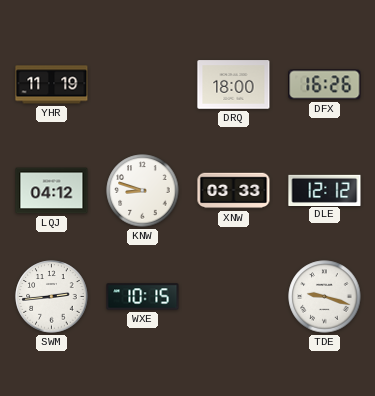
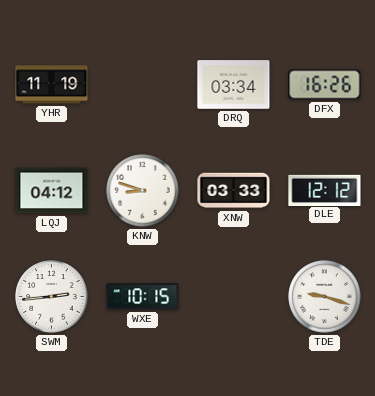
DRQ: 18:00 -> 03:34
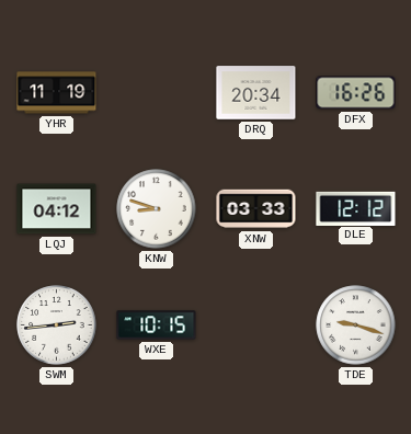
DRQ: 03:34 -> 20:34
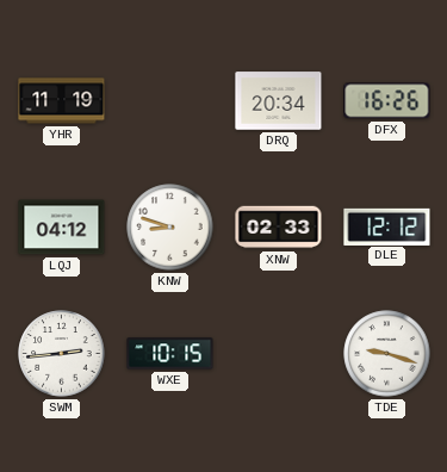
XNW: 03:33 -> 02:33
